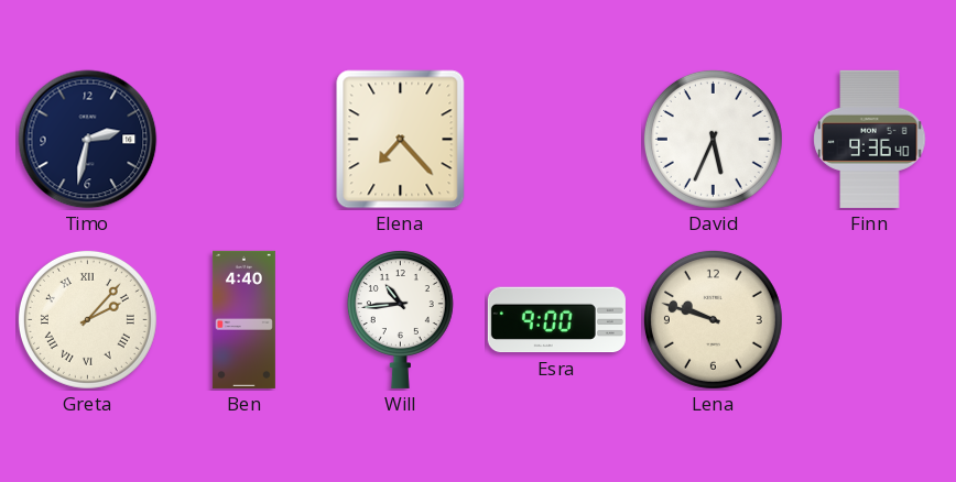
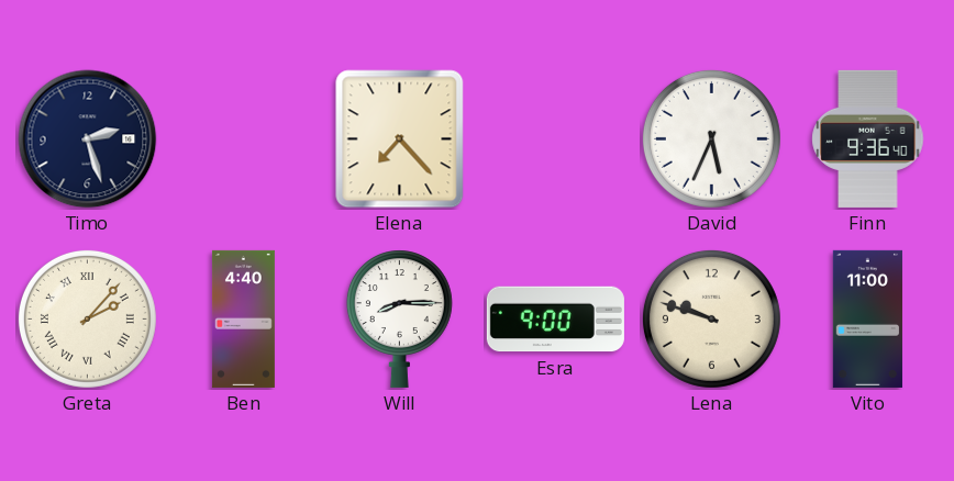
Timo: 2:32 -> 2:27
Will: 10:44 -> 8:15
Vito: none -> 11:00
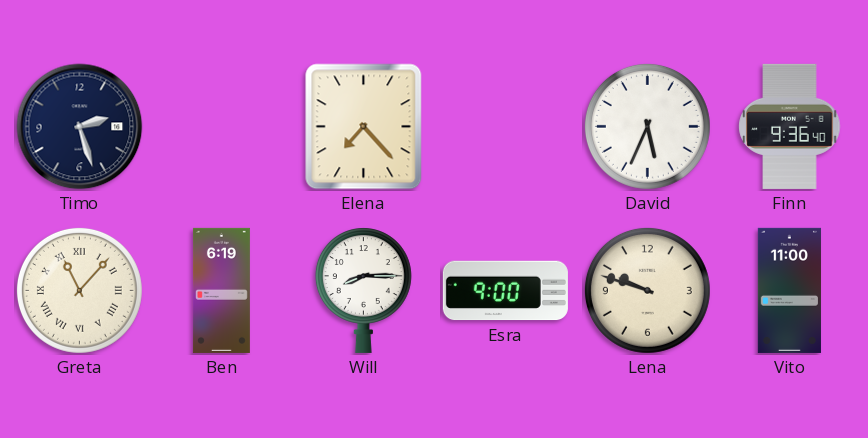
Greta: 2:07 -> 11:07
Ben: 4:40 -> 6:19
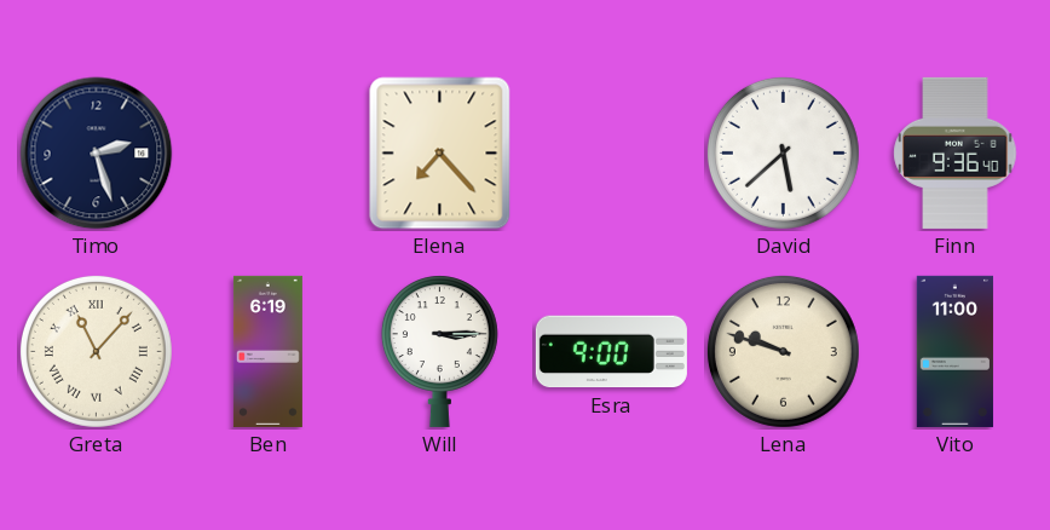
David: 5:34 -> 5:38
Will: 8:15 -> 3:15
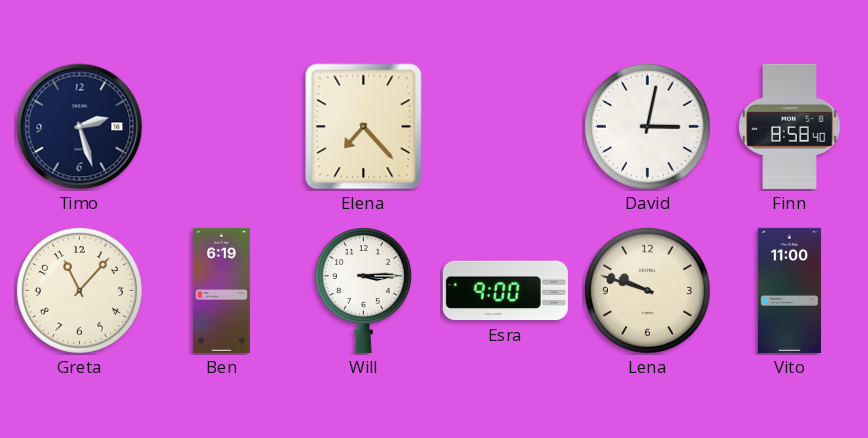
David: 5:38 -> 3:02
Finn: 9:36 -> 8:58
Greta numerals: Roman -> Arabic
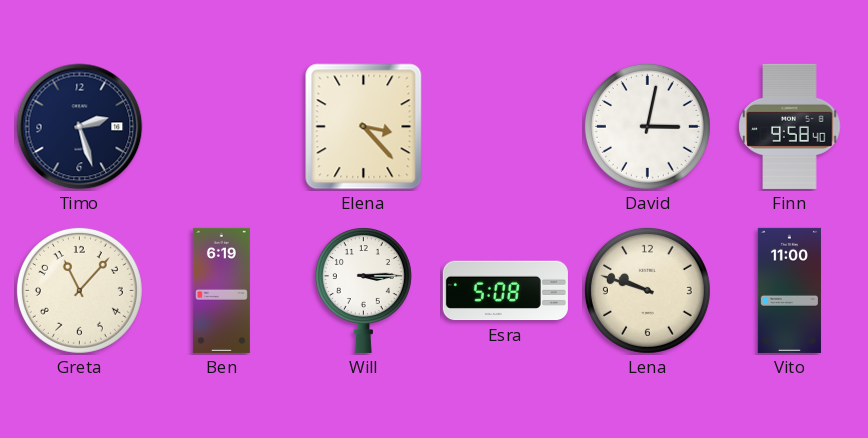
Elena: 7:23 -> 3:23
Finn: 8:58 -> 9:58
Esra: 9:00 -> 5:08
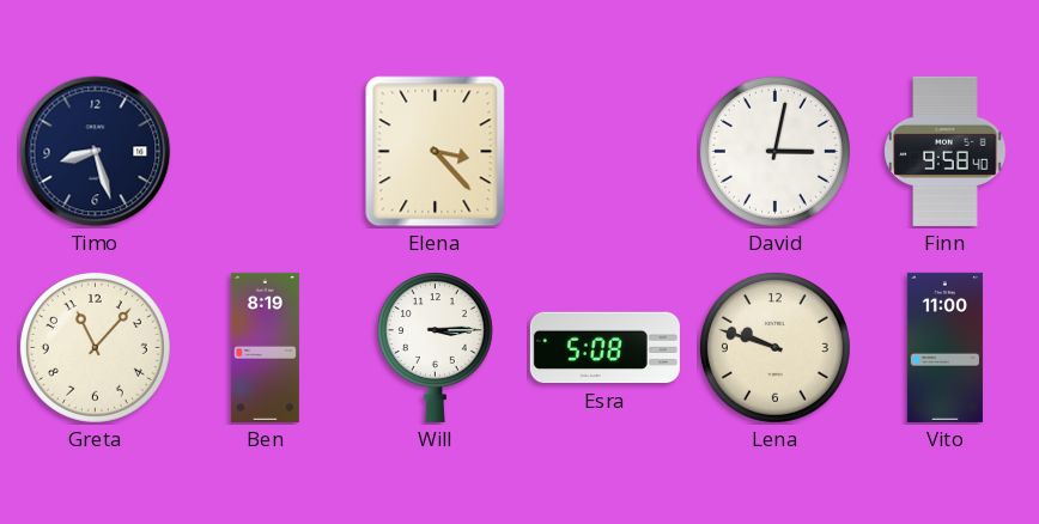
Timo: 2:27 -> 8:27
Ben: 6:19 -> 8:19
